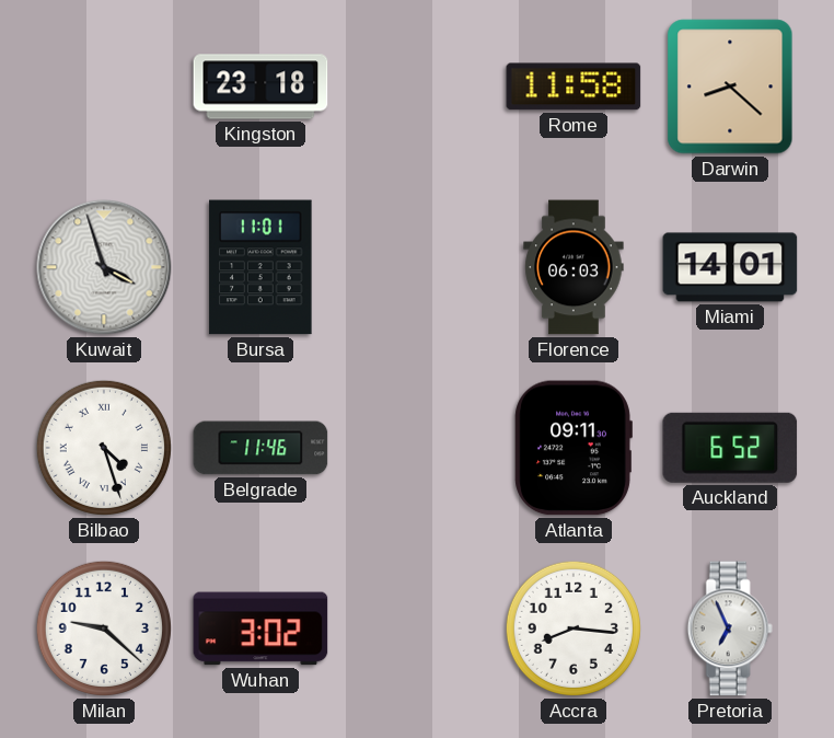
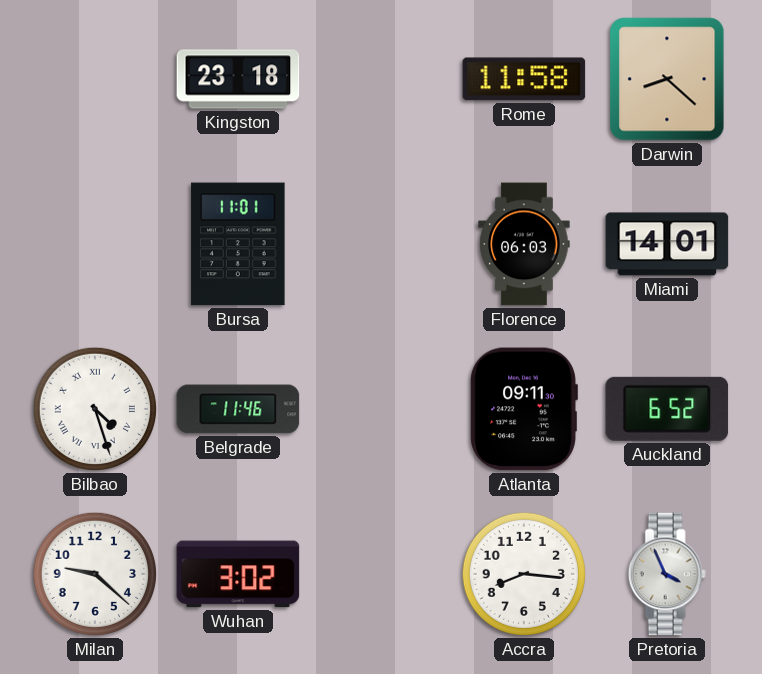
Kuwait: 3:57 -> none
Pretoria: 6:56 -> 3:56
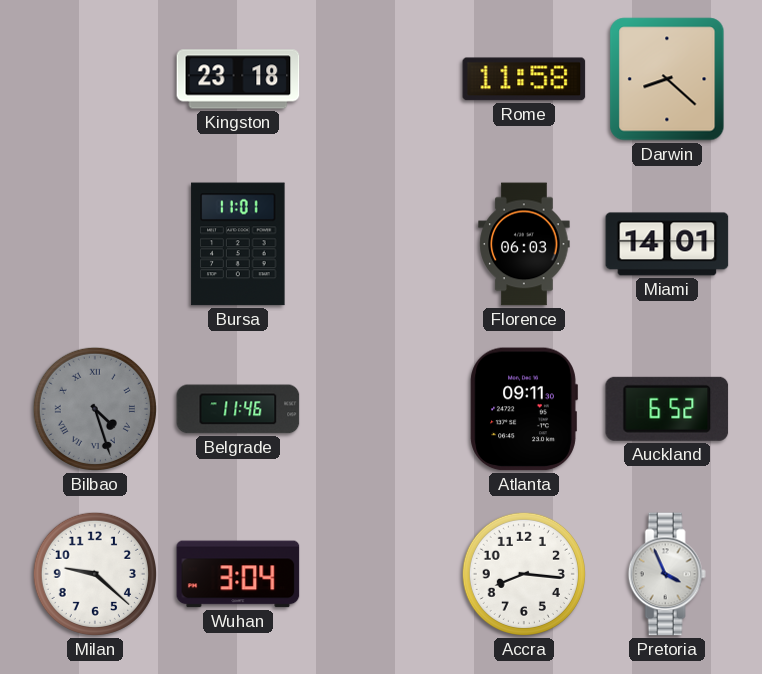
Bilbao dial: white -> grey
Wuhan: 3:02 -> 3:04
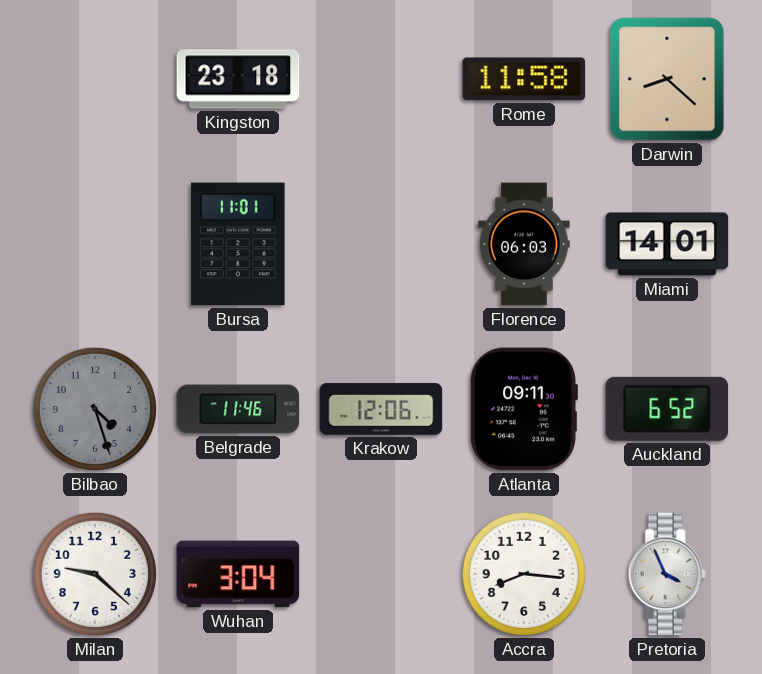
Bilbao numerals: Roman -> Arabic
Krakow: none -> 12:06
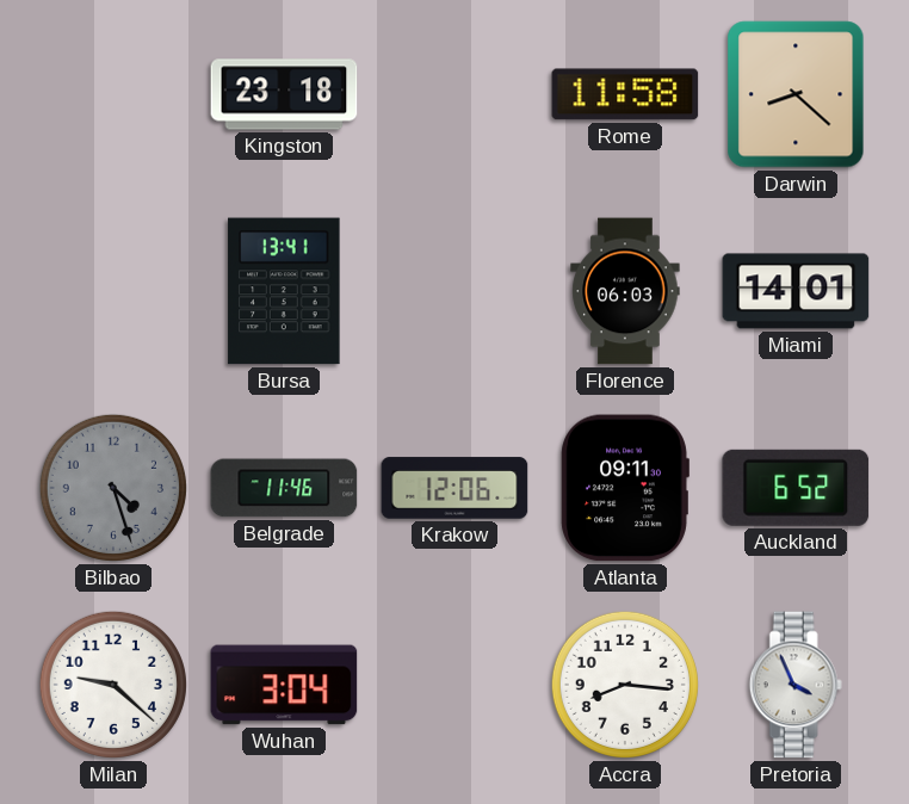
Bursa: 11:01 -> 13:41
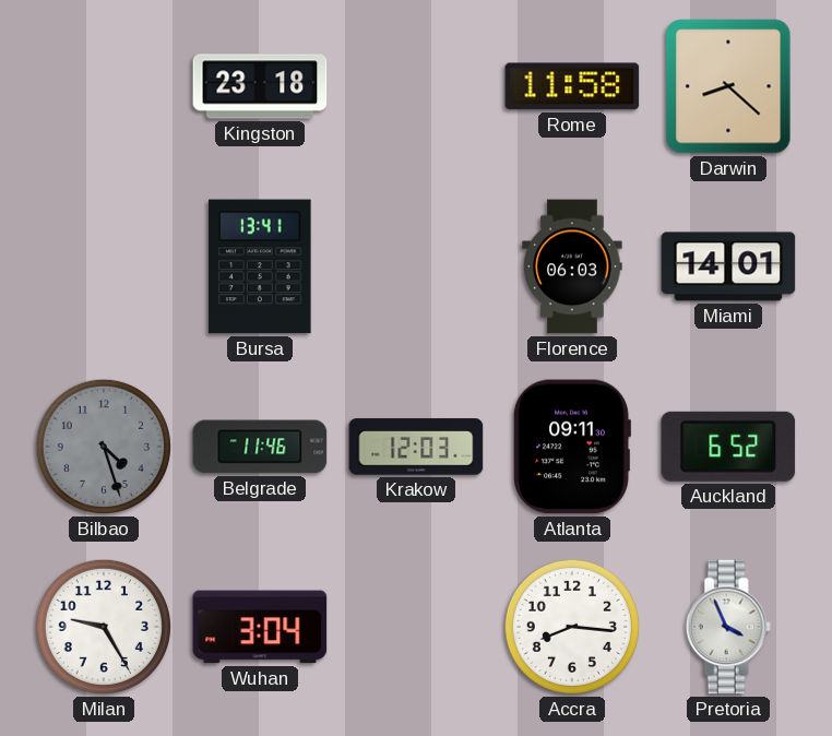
Krakow: 12:06 -> 12:03
Milan: 9:22 -> 9:25
